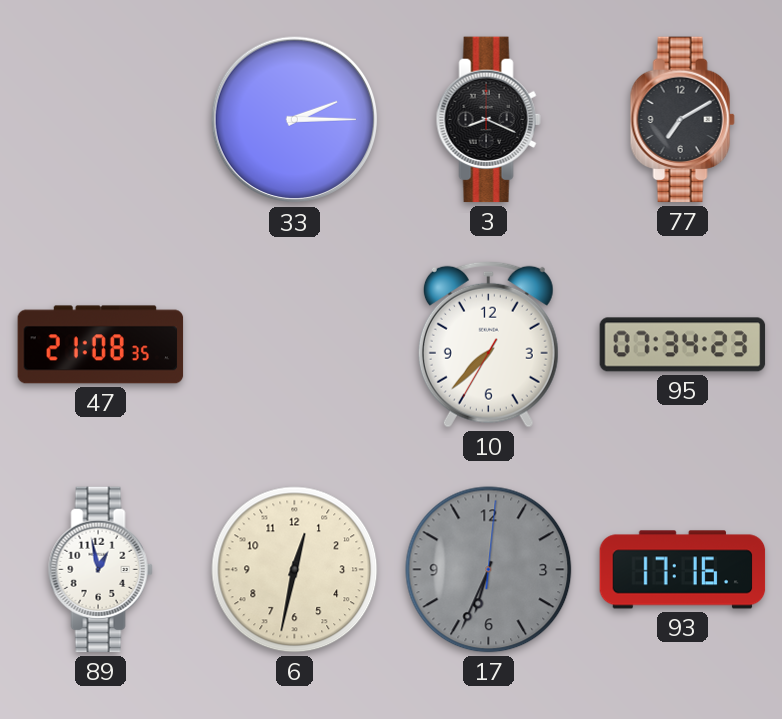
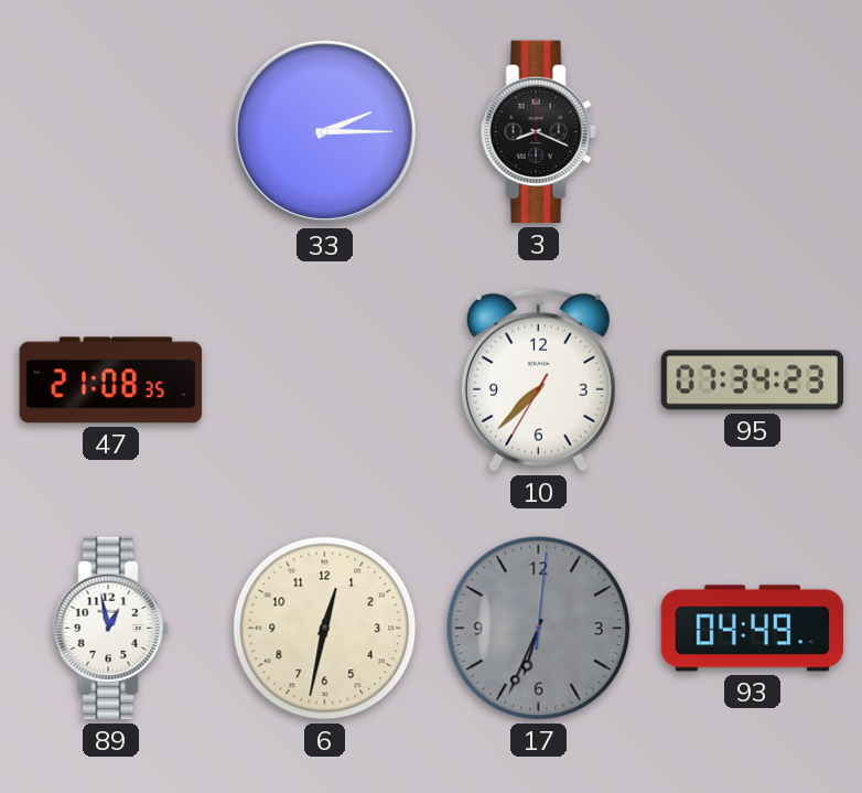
77: 7:10 -> none
93: 17:16 -> 04:49
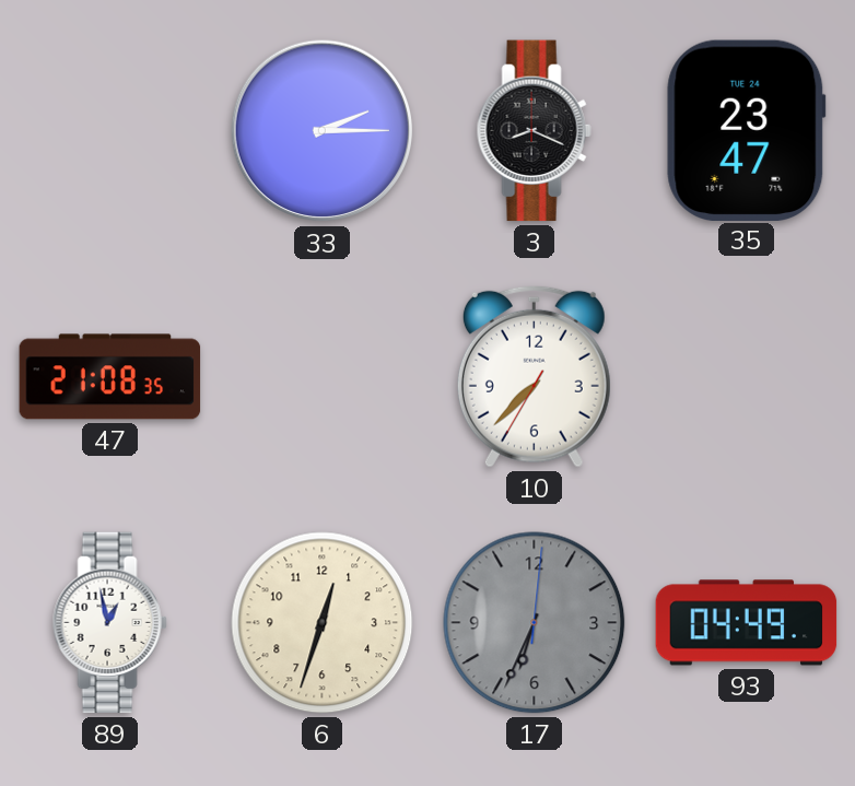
35: none -> 23:47
95: 07:34 -> none
6: 12:32 -> 12:33
